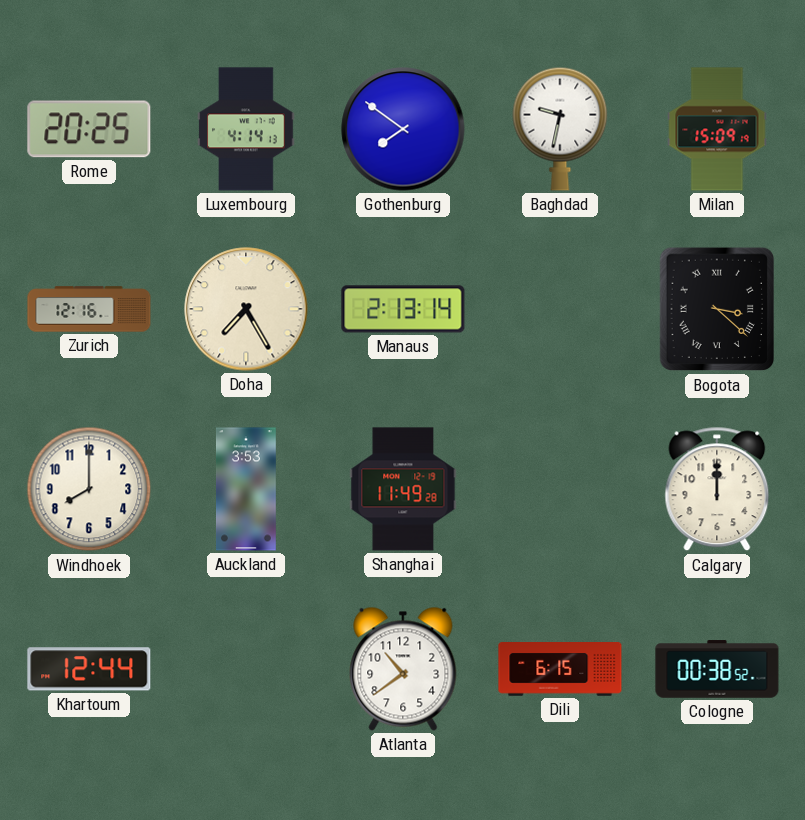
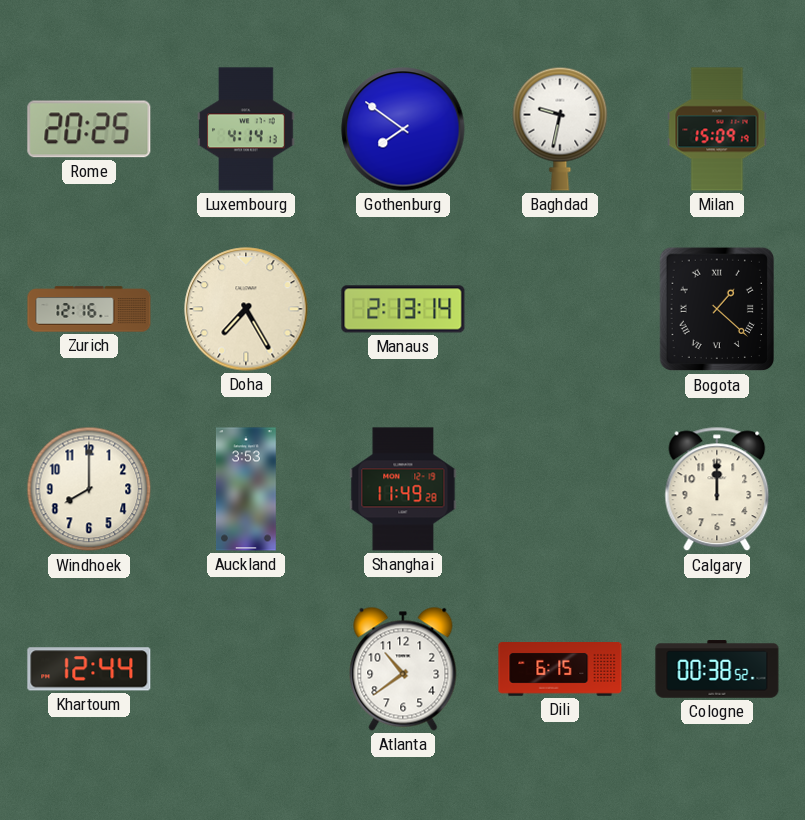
Bogota: 3:22 -> 1:22
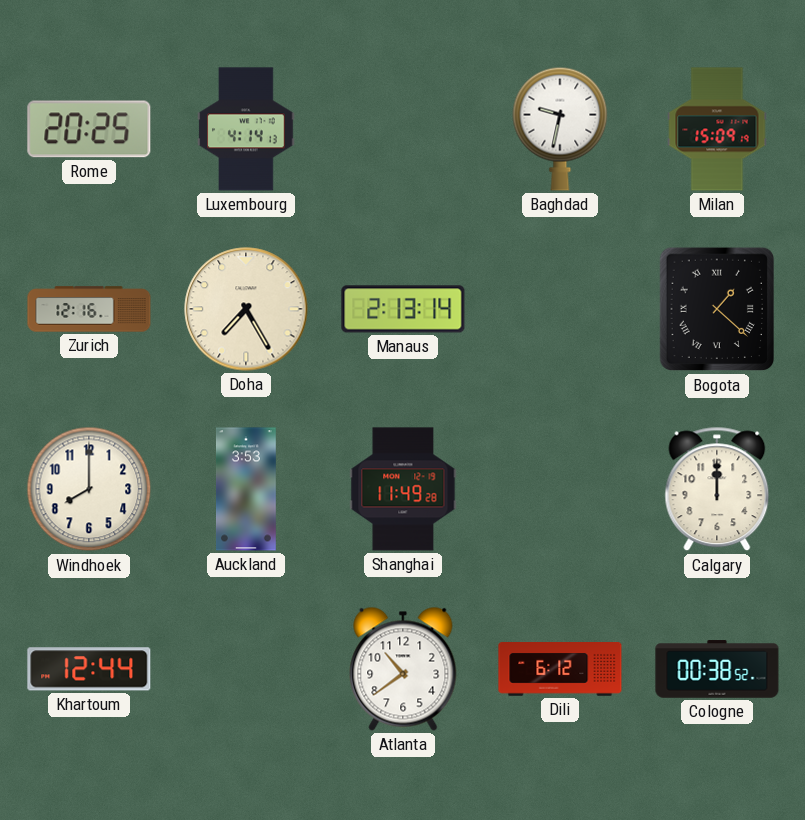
Gothenburg: 7:51 -> none
Dili: 6:15 -> 6:12
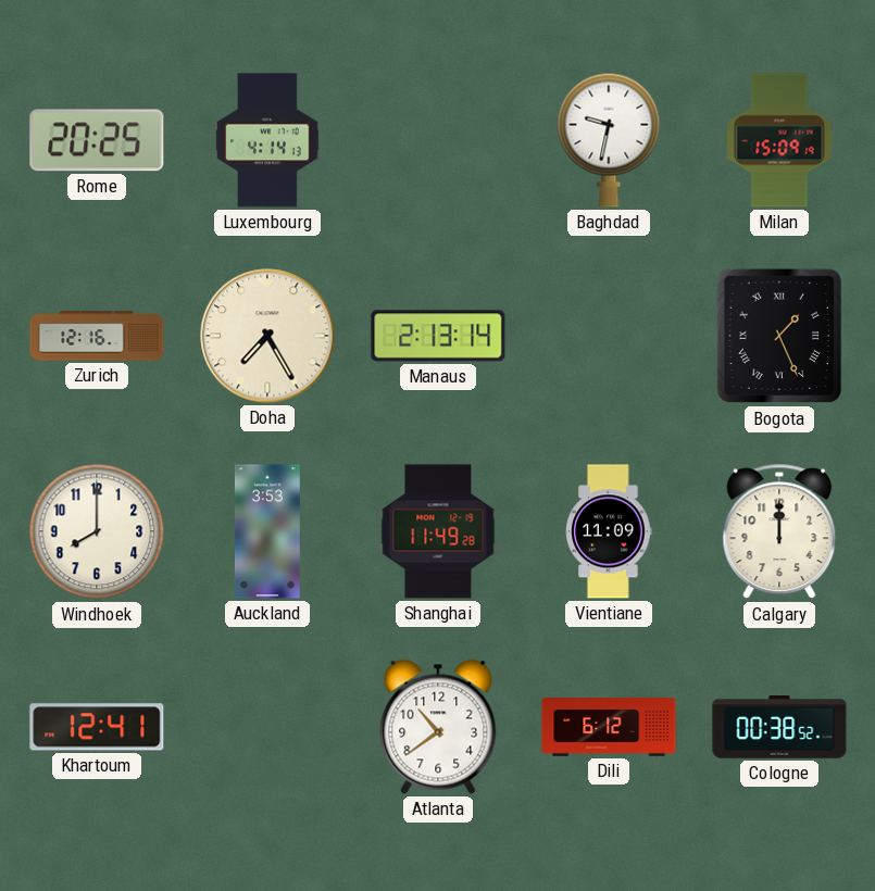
Bogota: 1:22 -> 1:26
Vientiane: none -> 11:09
Khartoum: 12:44 -> 12:41
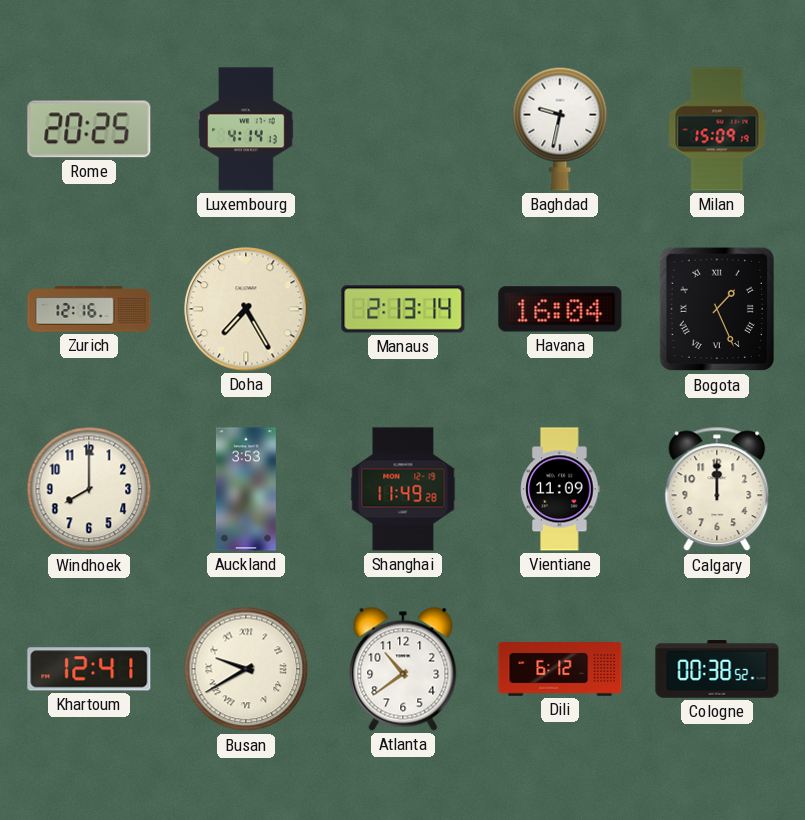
Havana: none -> 16:04
Busan: none -> 9:40
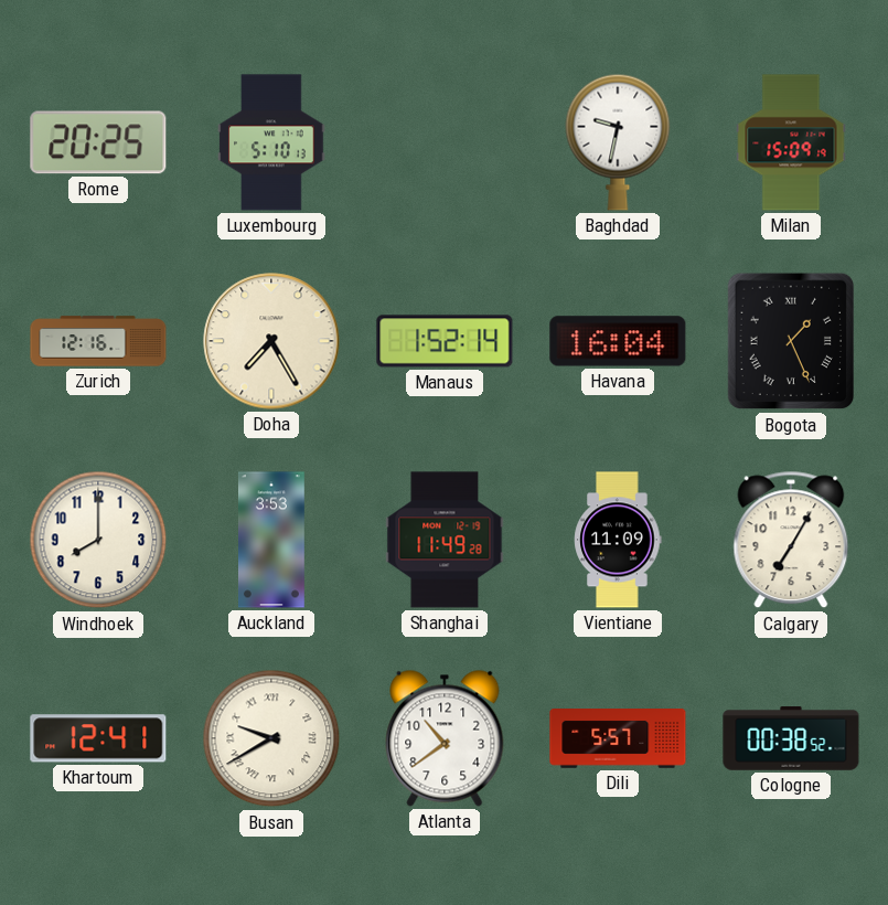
Luxembourg: 4:14 -> 5:10
Manaus: 2:13 -> 1:52
Calgary: 12:00 -> 7:05
Dili: 6:12 -> 5:57
